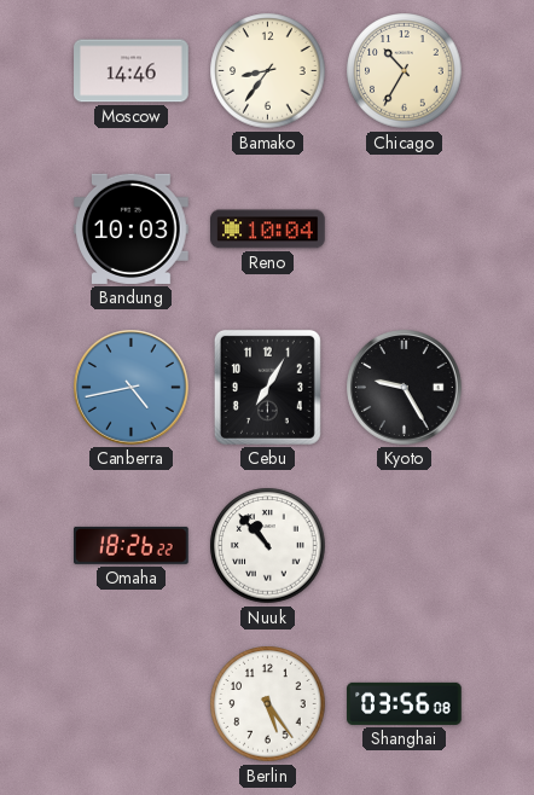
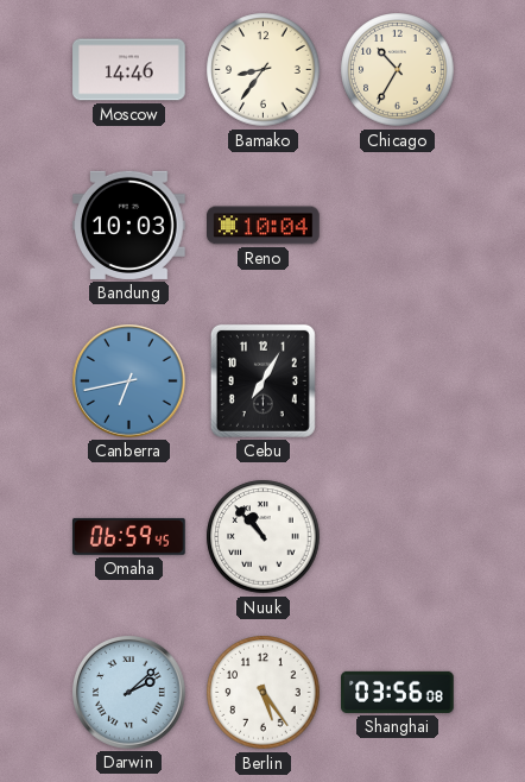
Canberra: 4:43 -> 6:43
Kyoto: 9:25 -> none
Omaha: 18:26 -> 06:59
Darwin: none -> 2:08
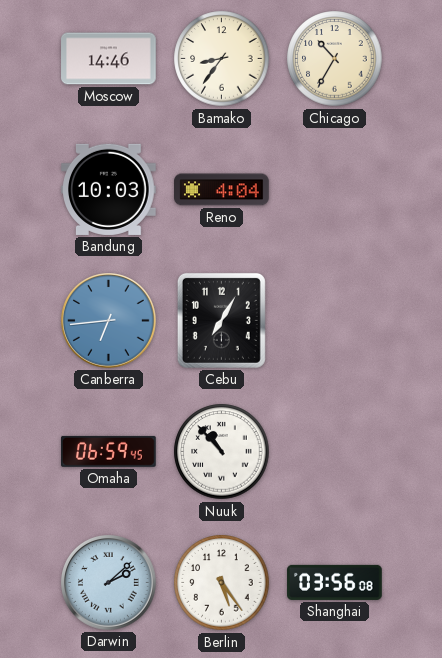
Reno: 10:04 -> 4:04
Canberra: 6:43 -> 6:44
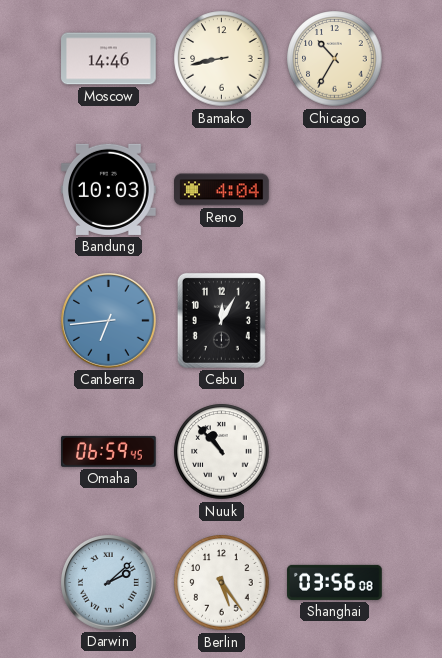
Bamako: 8:36 -> 8:43
Cebu: 7:05 -> 12:05
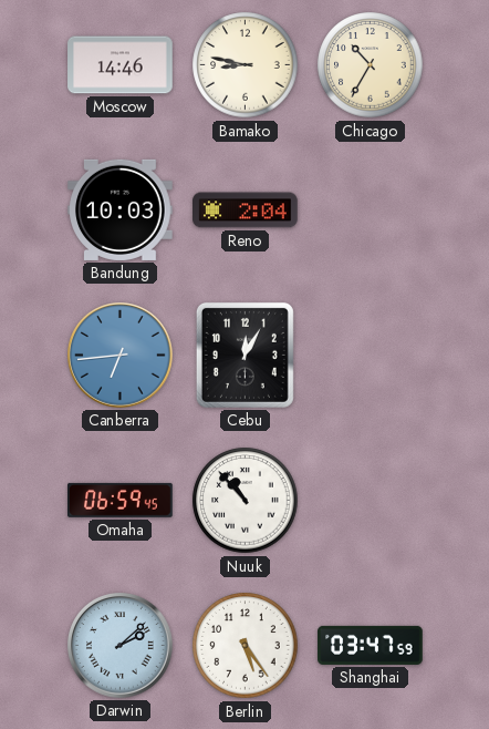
Bamako: 8:43 -> 8:47
Reno: 4:04 -> 2:04
Shanghai: 03:56 -> 03:47
